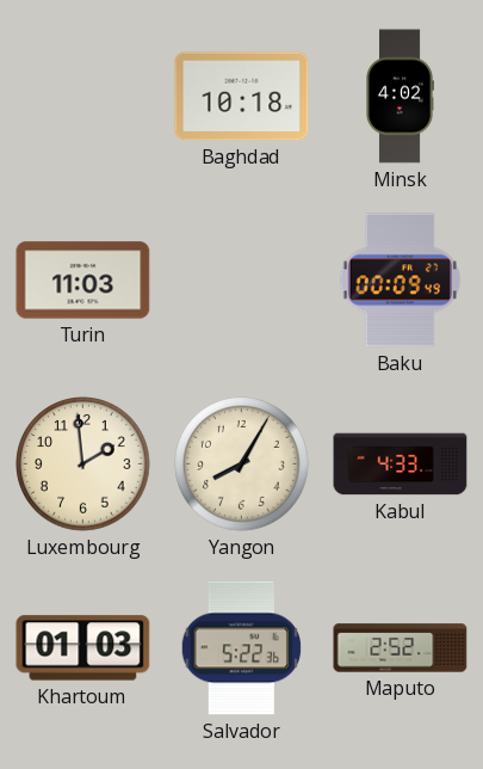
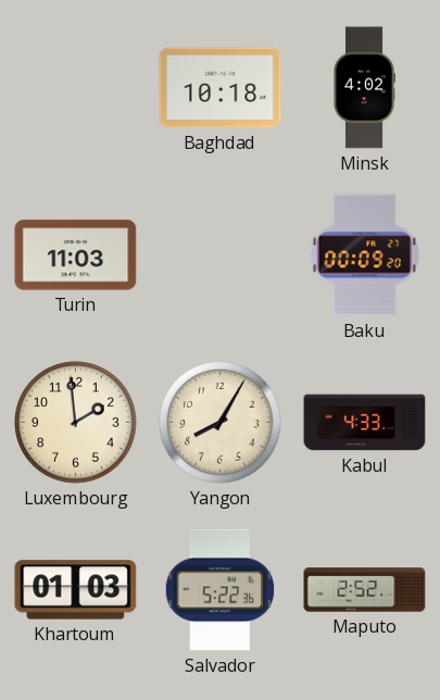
Baku: 00:09:49 -> 00:09:20
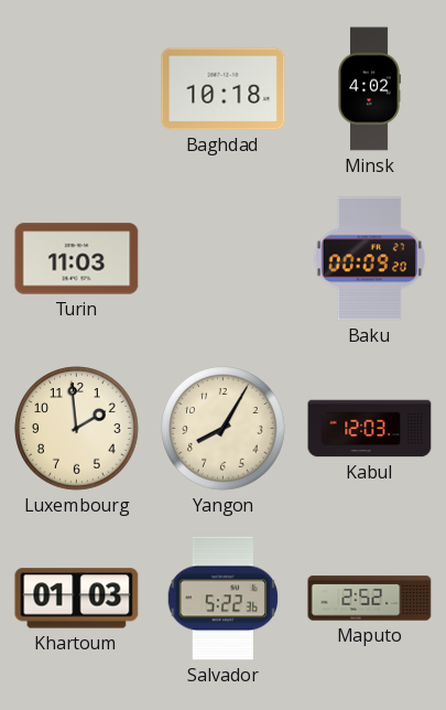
Kabul: 4:33 -> 12:03
